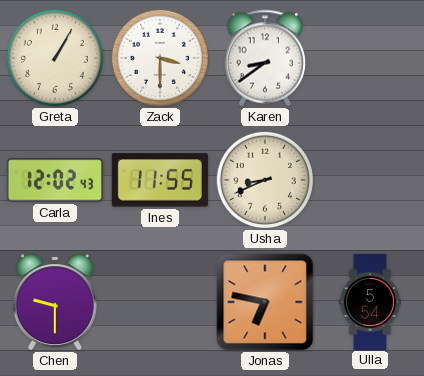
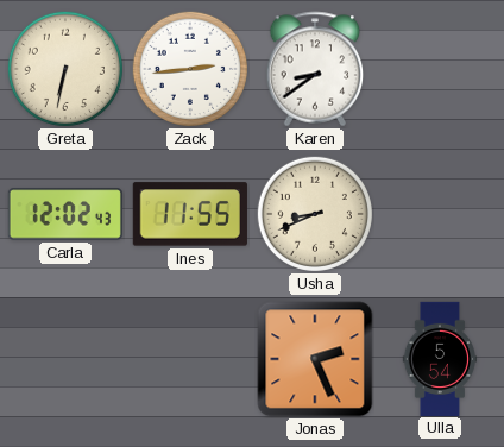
Greta: 1:05 -> 6:32
Zack: 3:30 -> 2:44
Chen: 9:30 -> none
Jonas: 6:47 -> 2:26
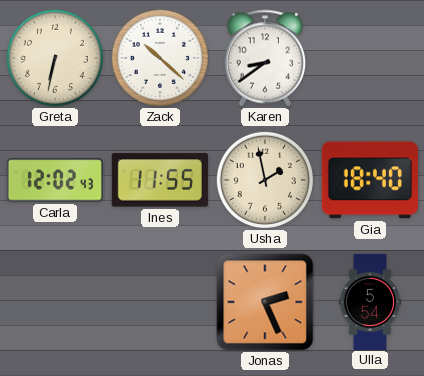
Zack: 2:44 -> 10:22
Usha: 8:41 -> 1:58
Gia: none -> 18:40
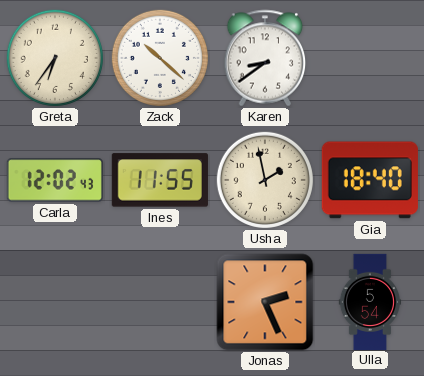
Greta: 6:32 -> 6:36
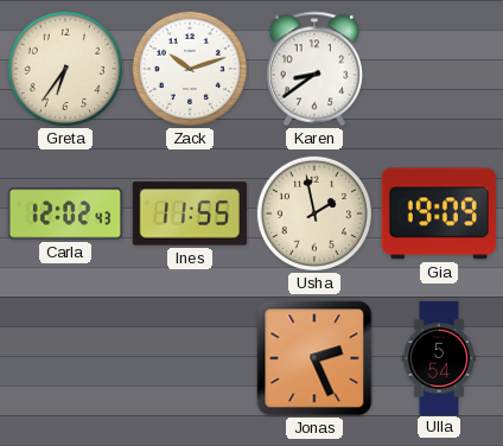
Zack: 10:22 -> 10:12
Gia: 18:40 -> 19:09
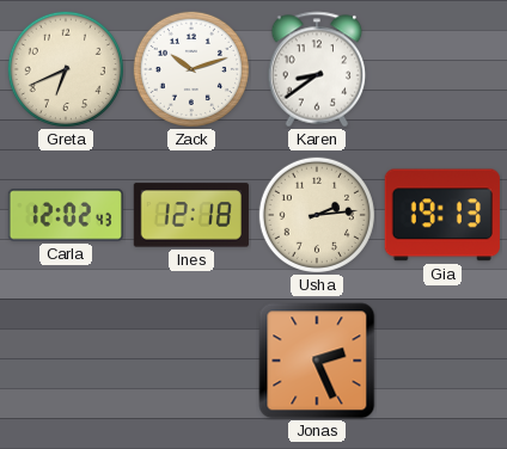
Greta: 6:36 -> 6:41
Ines: 11:55 -> 12:18
Usha: 1:58 -> 2:14
Gia: 19:09 -> 19:13
Ulla: 5:54 -> none
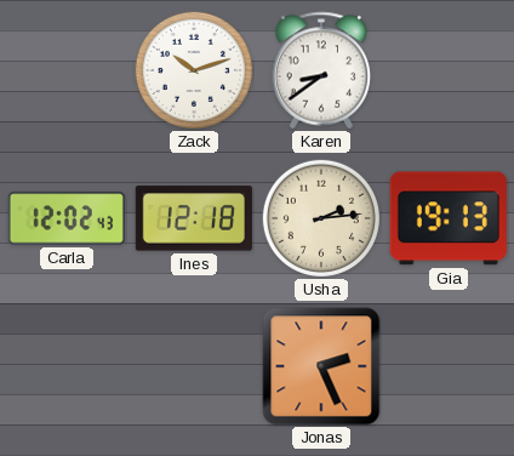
Greta: 6:41 -> none
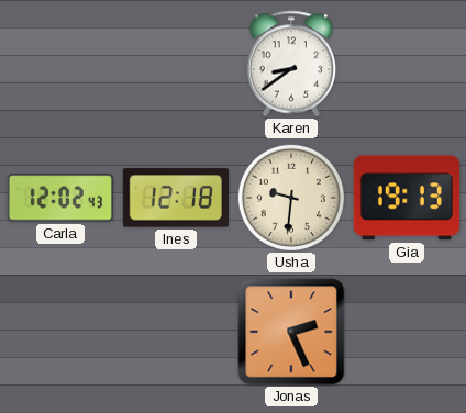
Zack: 10:12 -> none
Usha: 2:14 -> 9:31
